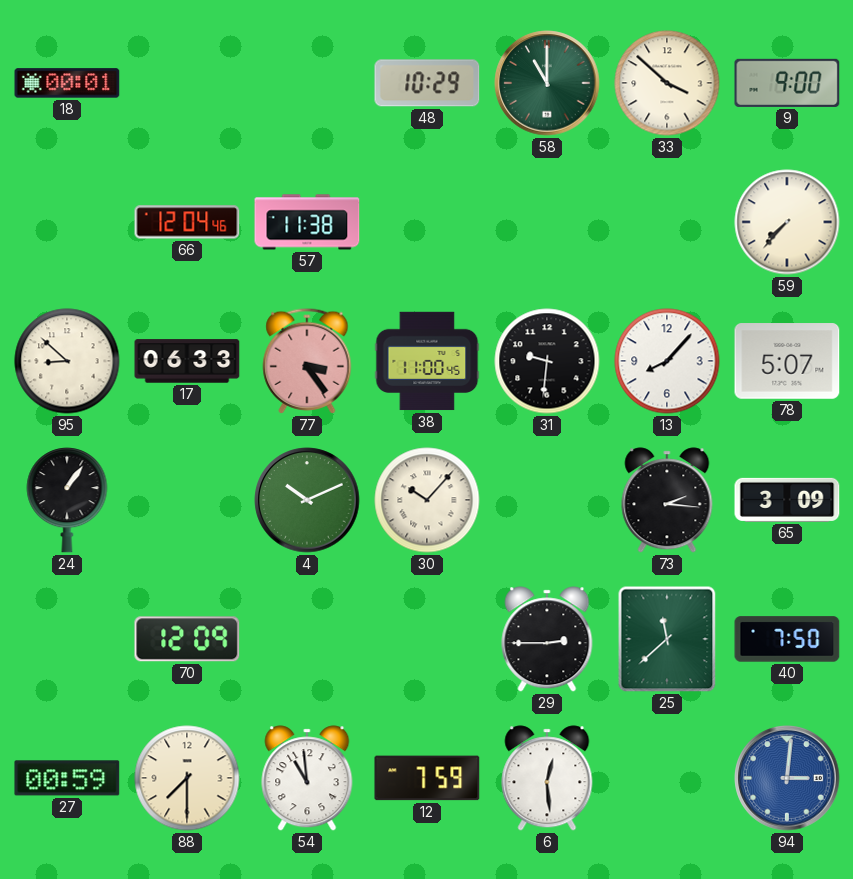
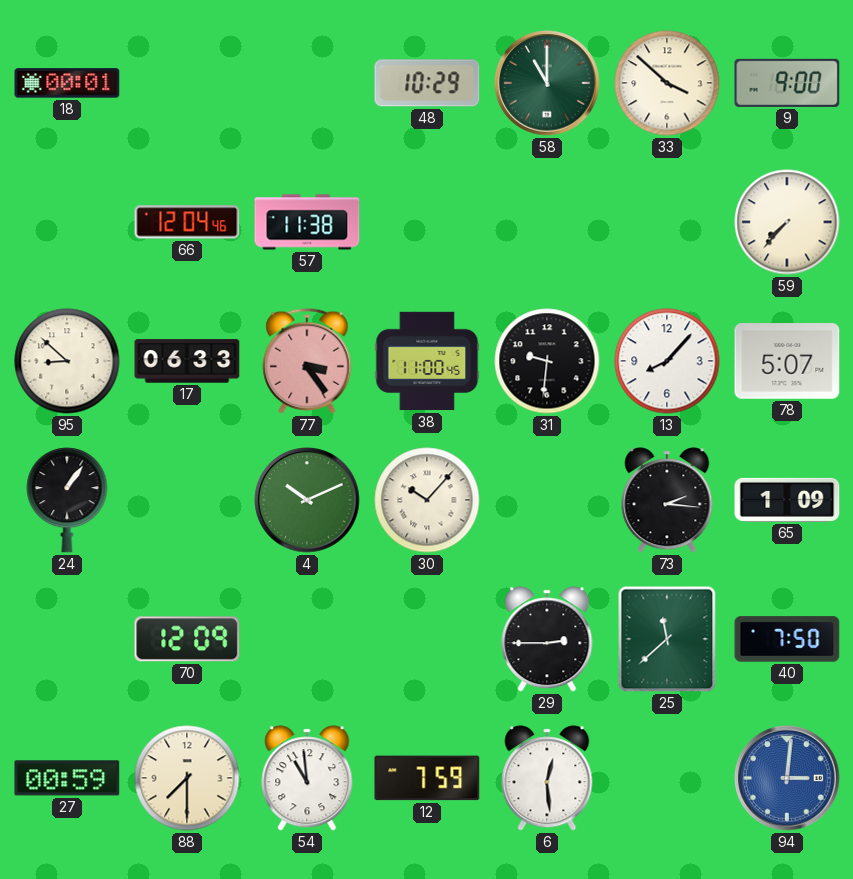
65: 3:09 -> 1:09
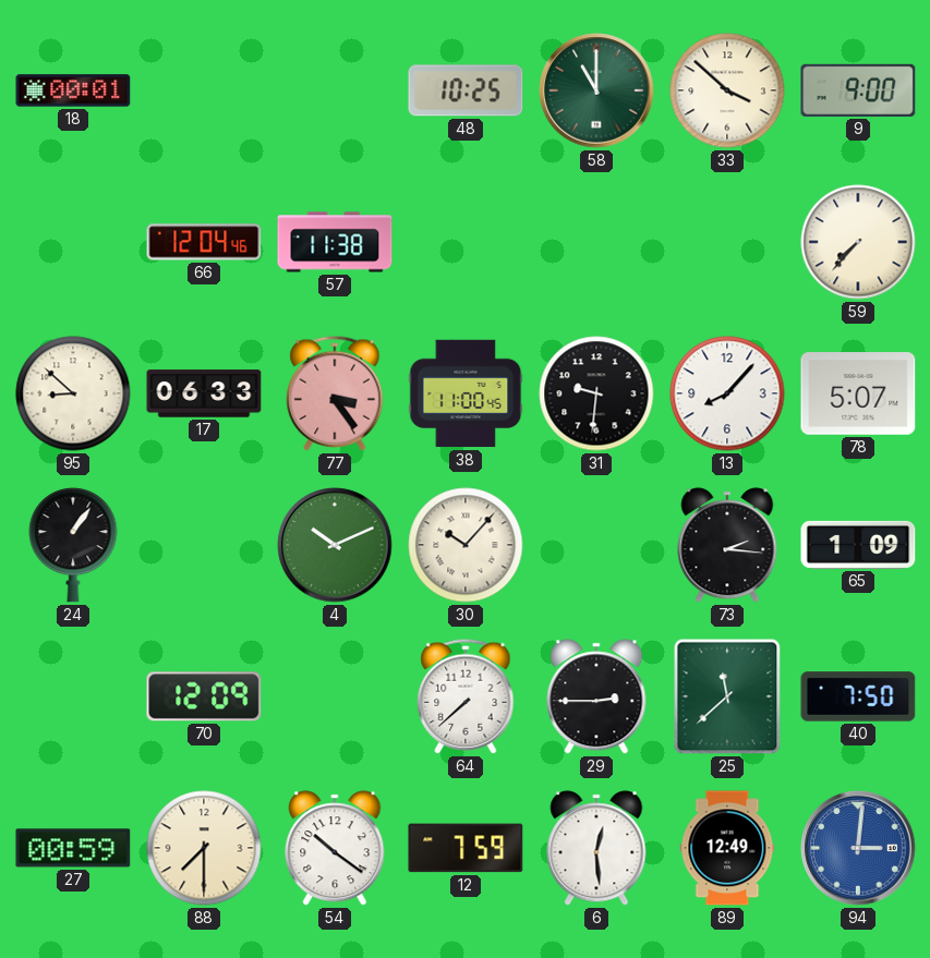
48: 10:29 -> 10:25
64: none -> 7:38
54: 10:59 -> 10:21
89: none -> 12:49
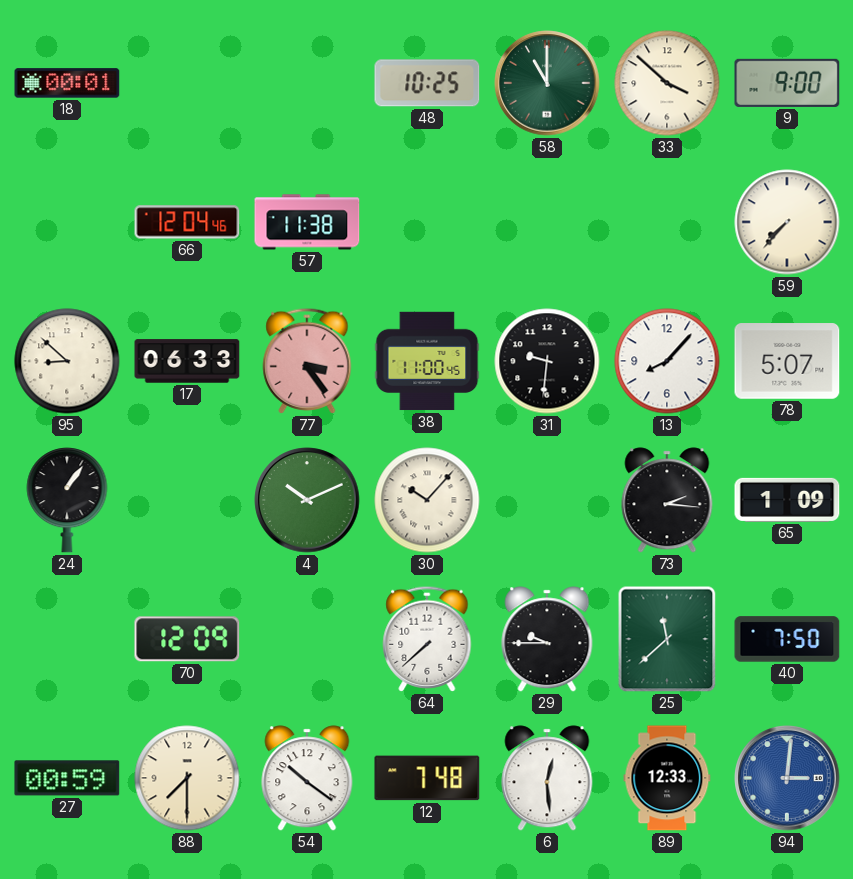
29: 2:45 -> 9:45
12: 7:59 -> 7:48
89: 12:49 -> 12:33
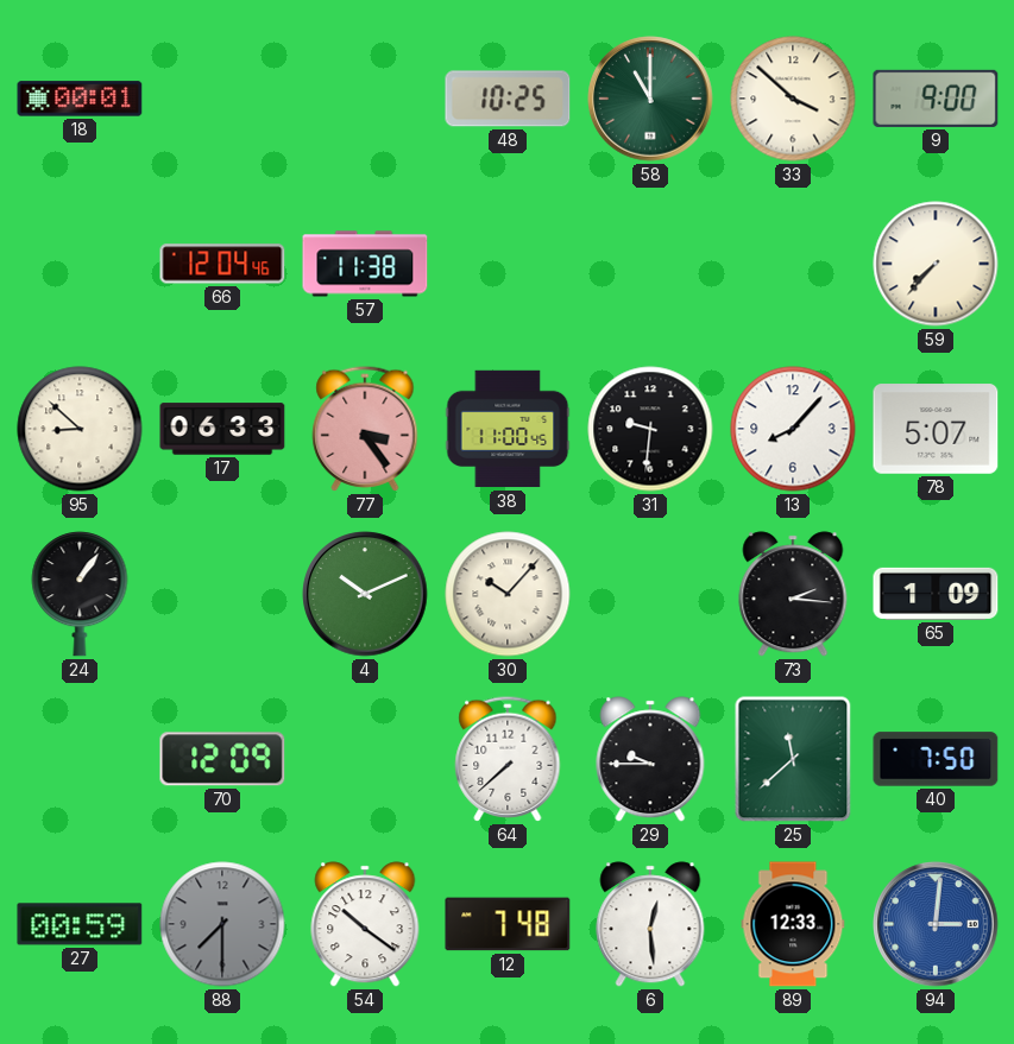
88 dial: cream -> grey
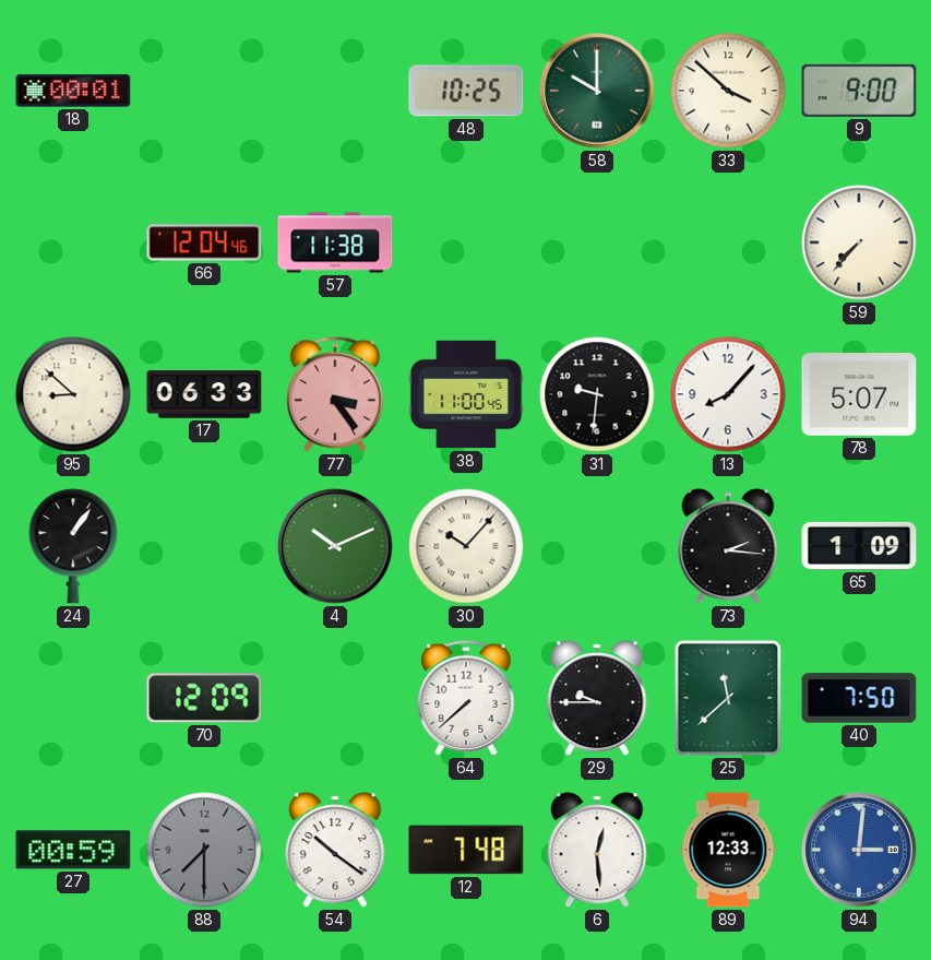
58: 11:00 -> 10:00
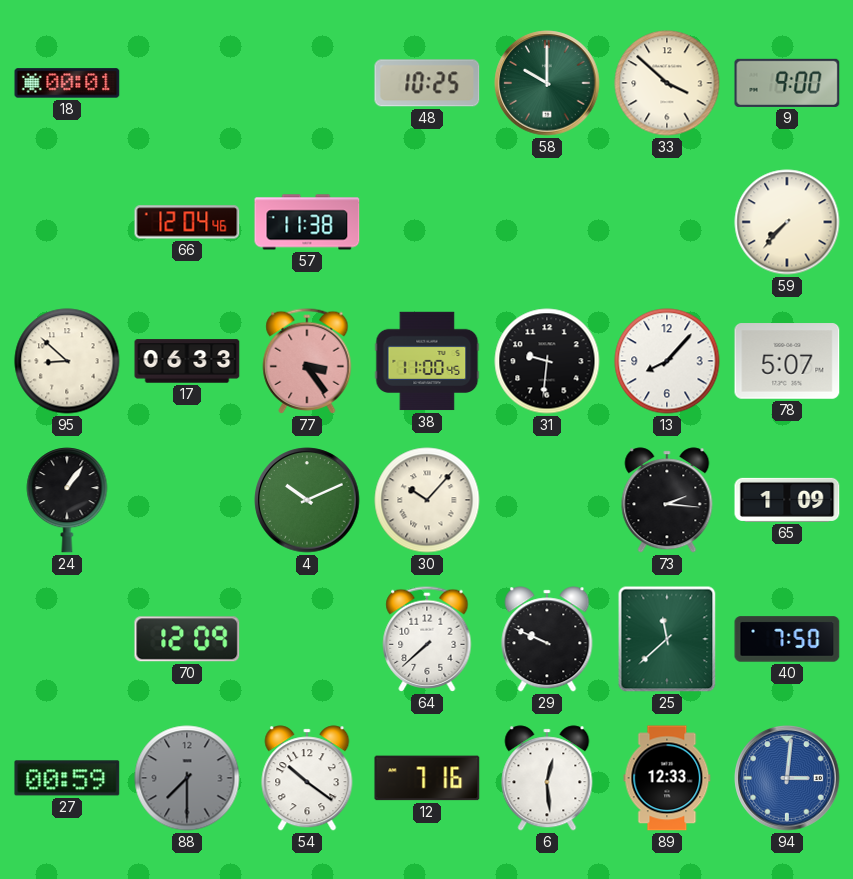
29: 9:45 -> 9:49
12: 7:48 -> 7:16
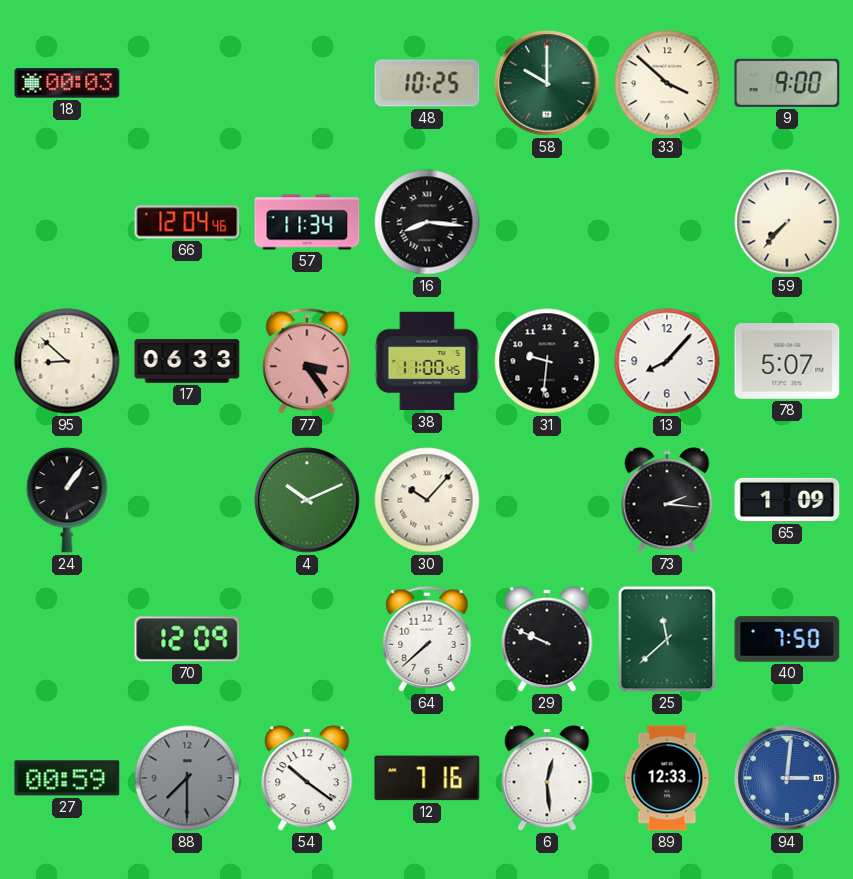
18: 00:01 -> 00:03
57: 11:38 -> 11:34
16: none -> 8:16
